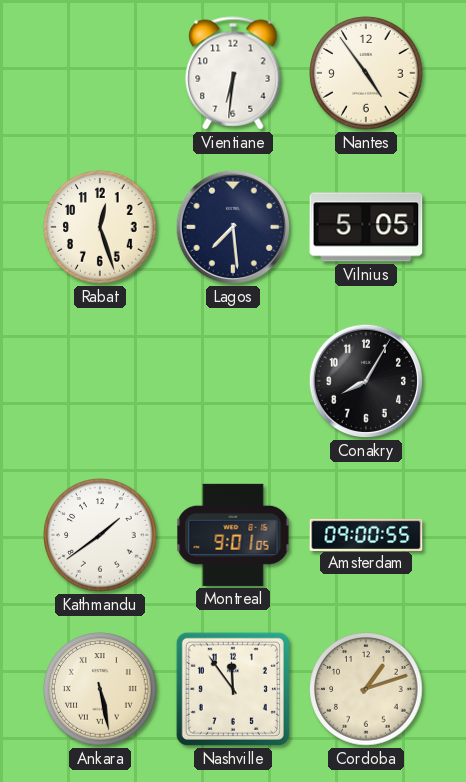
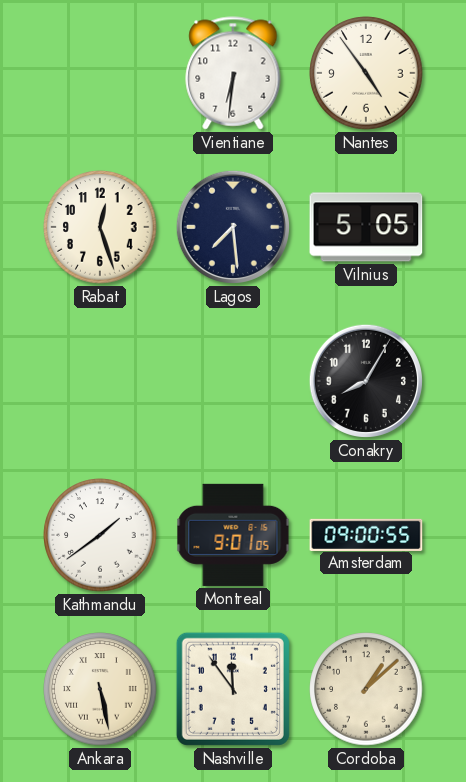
Cordoba: 1:12 -> 1:08
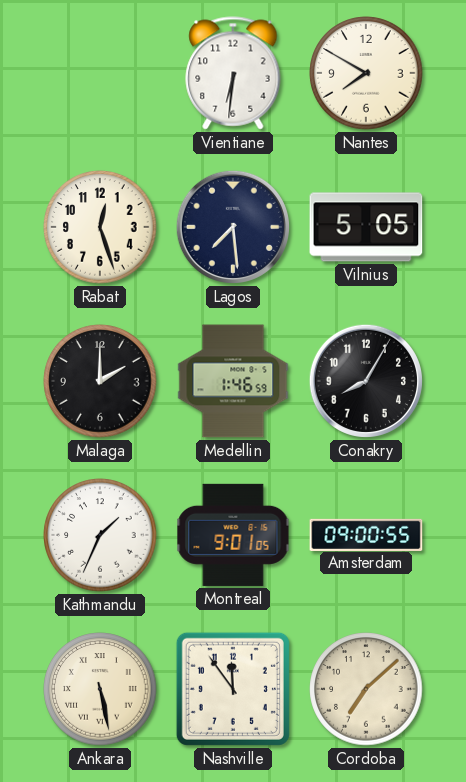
Nantes: 4:54 -> 7:50
Malaga: none -> 2:00
Medellin: none -> 1:46
Kathmandu: 1:39 -> 1:34
Cordoba: 1:08 -> 7:08
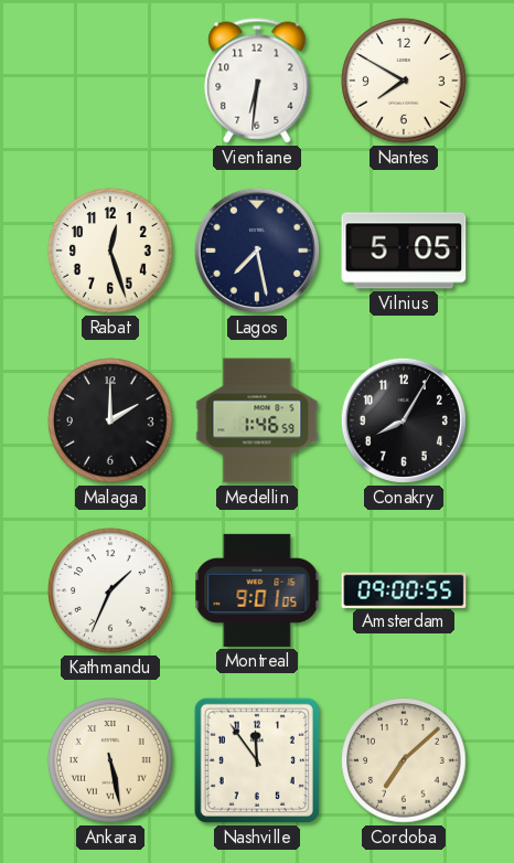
Lagos: 7:29 -> 7:28
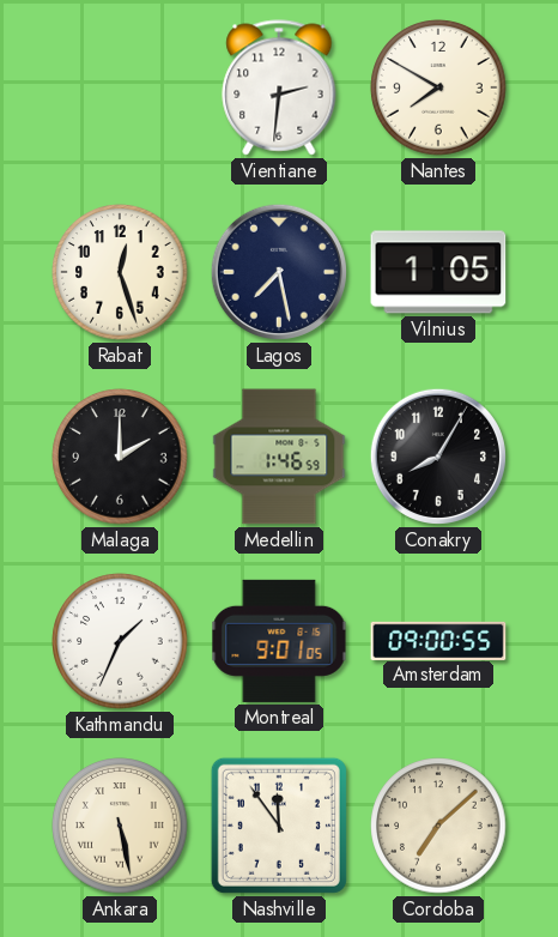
Vientiane: 6:31 -> 2:31
Vilnius: 5:05 -> 1:05
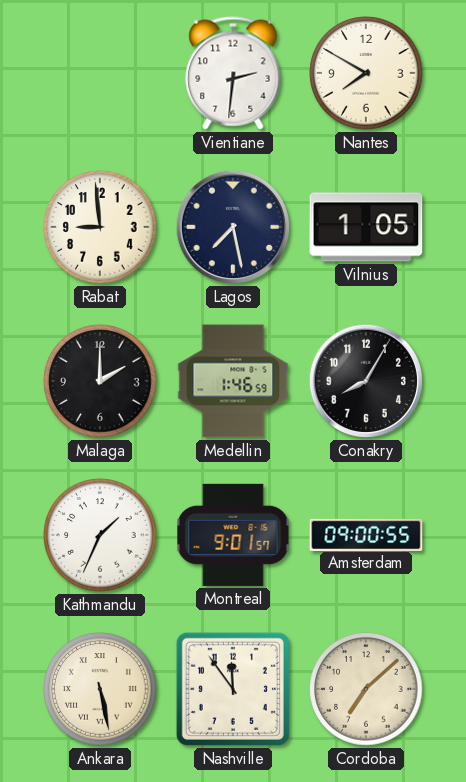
Rabat: 12:27 -> 8:59
Montreal: 9:01:05 -> 9:01:57
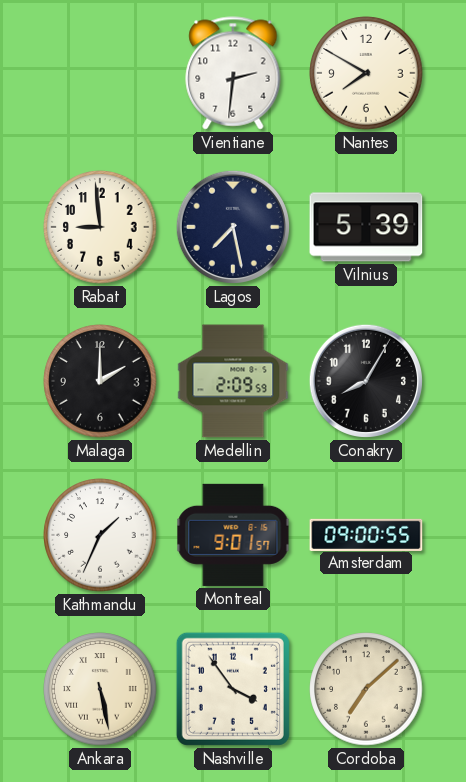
Vilnius: 1:05 -> 5:39
Medellin: 1:46 -> 2:09
Nashville: 11:54 -> 3:54
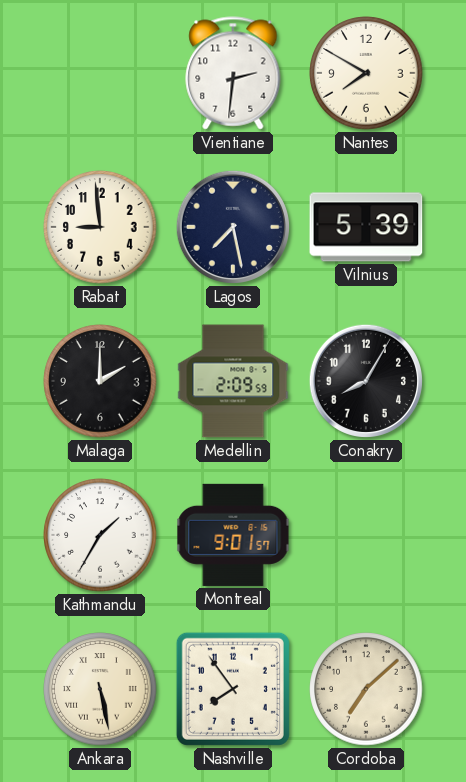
Kathmandu: 1:34 -> 1:35
Amsterdam: 09:00 -> none
Nashville: 3:54 -> 7:54
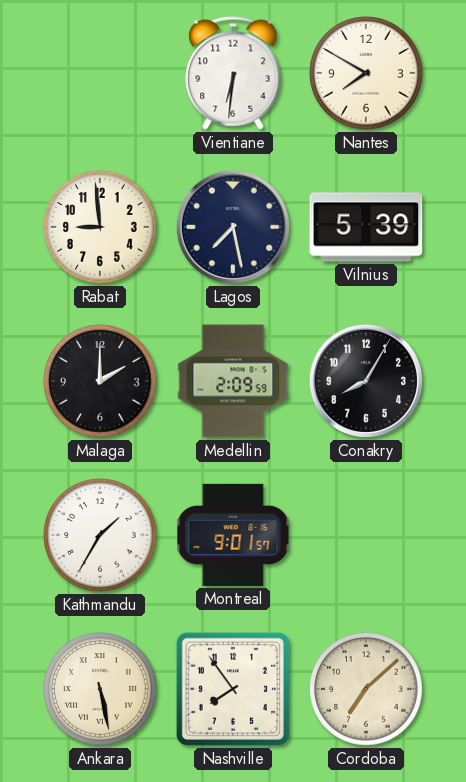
Vientiane: 2:31 -> 6:31
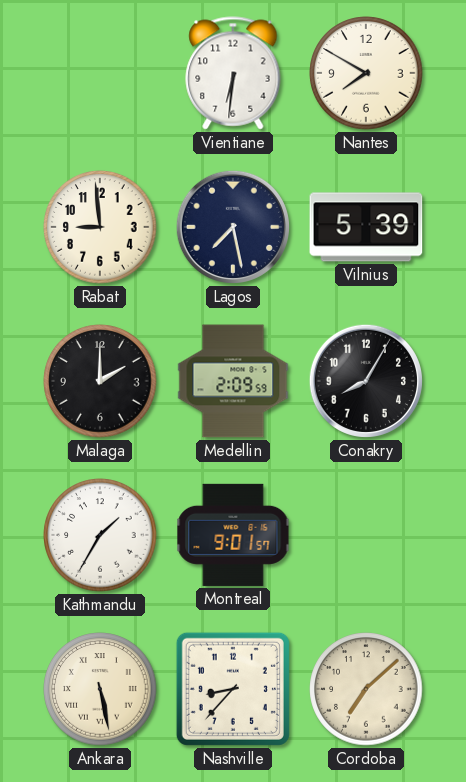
Nashville: 7:54 -> 8:37
